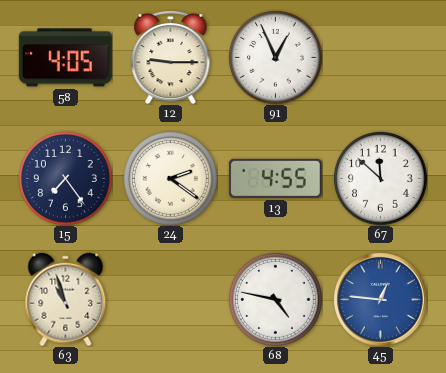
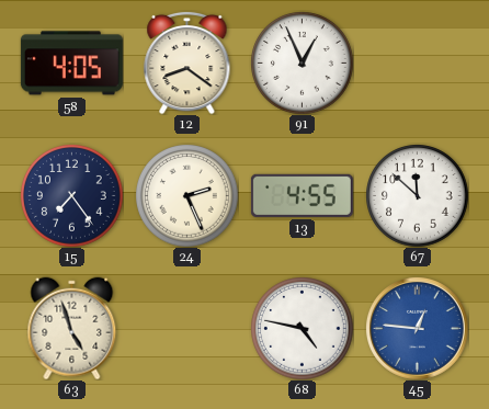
12: 9:15 -> 8:21
24: 2:21 -> 2:26
63: 10:57 -> 4:57
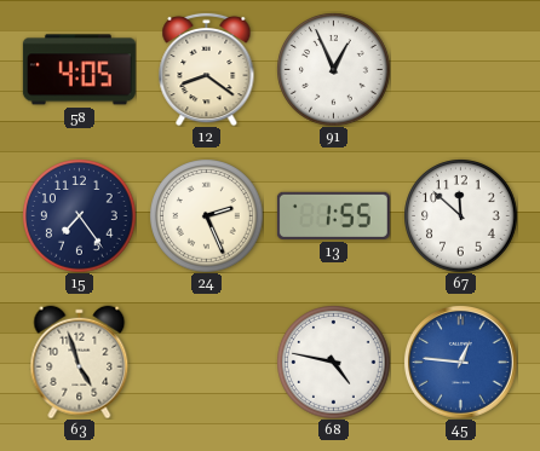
13: 4:55 -> 1:55
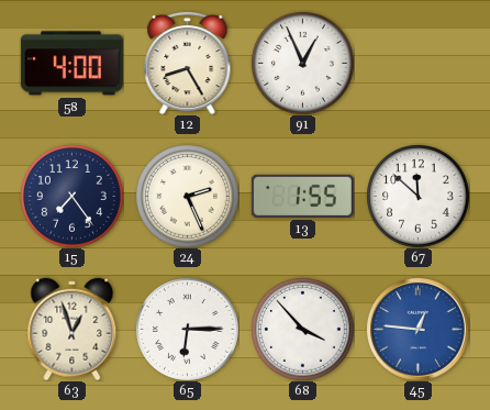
58: 4:05 -> 4:00
12: 8:21 -> 8:25
63: 4:57 -> 12:57
65: none -> 6:15
68: 4:47 -> 3:53
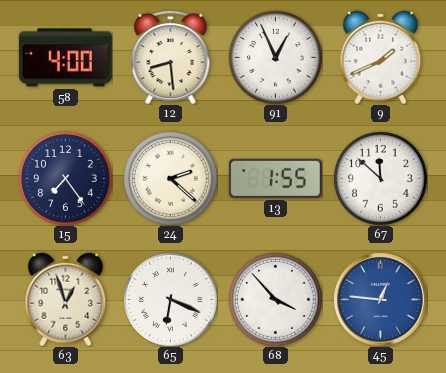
12: 8:25 -> 8:29
9: none -> 1:41
24: 2:26 -> 2:22
65: 6:15 -> 6:19
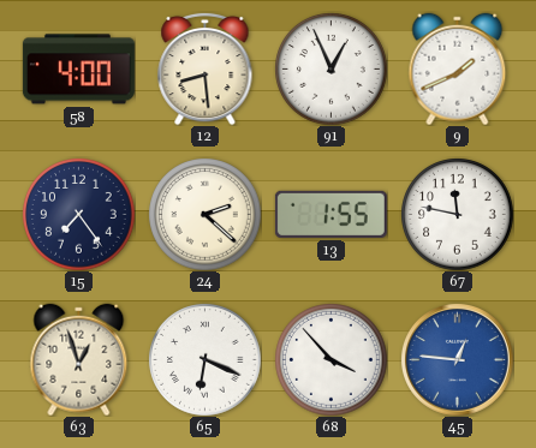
67: 11:52 -> 11:47
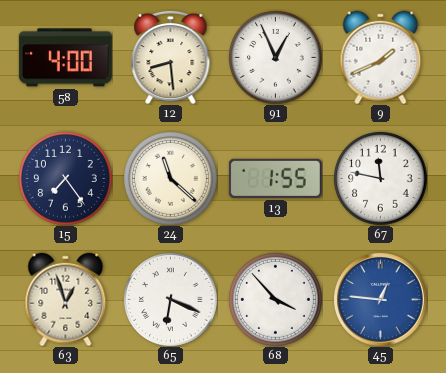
24: 2:22 -> 11:22
